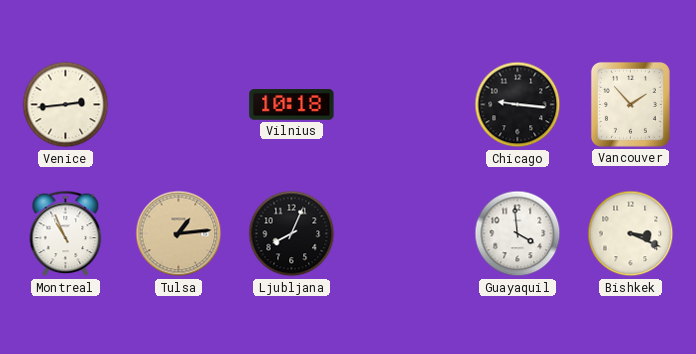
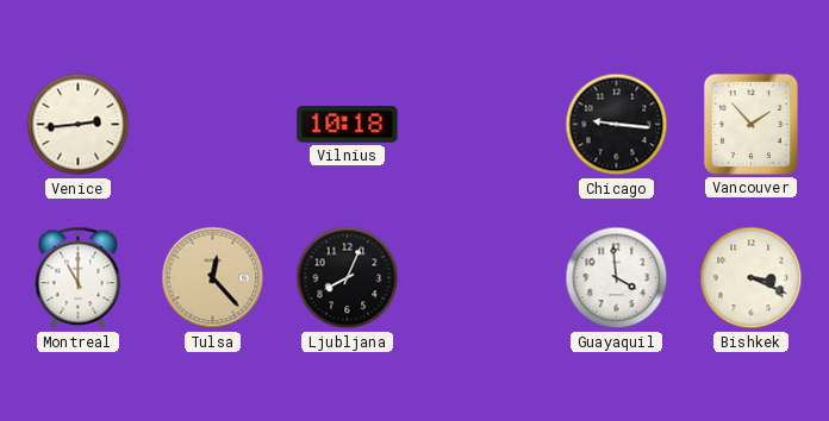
Montreal: 10:56 -> 11:00
Tulsa: 1:14 -> 12:23
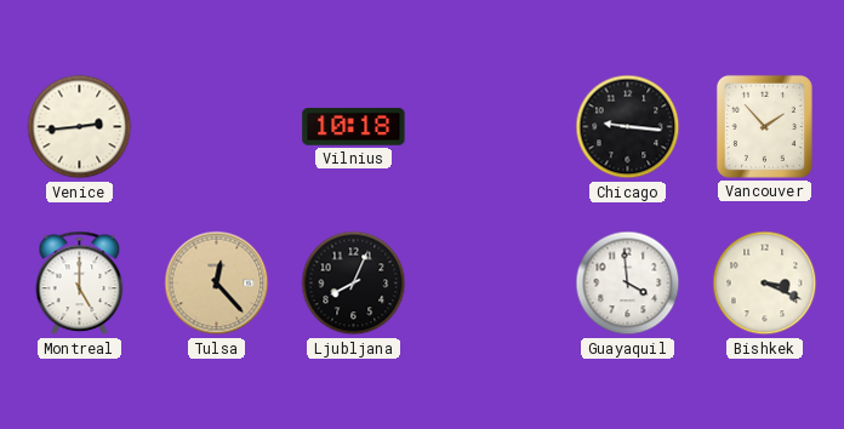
Montreal: 11:00 -> 5:00
